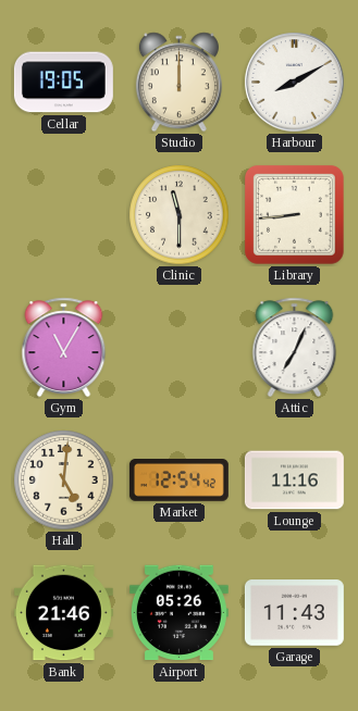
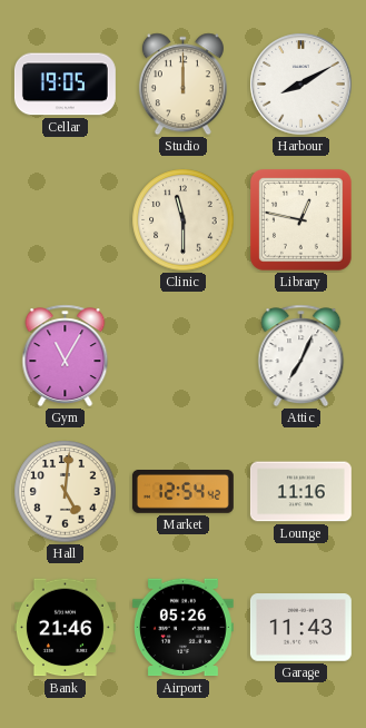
Library: 8:44 -> 12:47
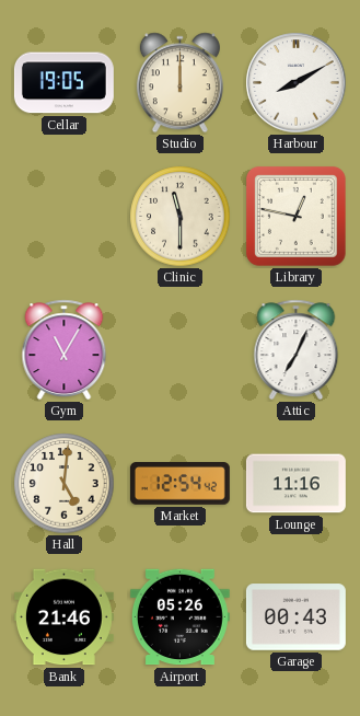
Garage: 11:43 -> 00:43
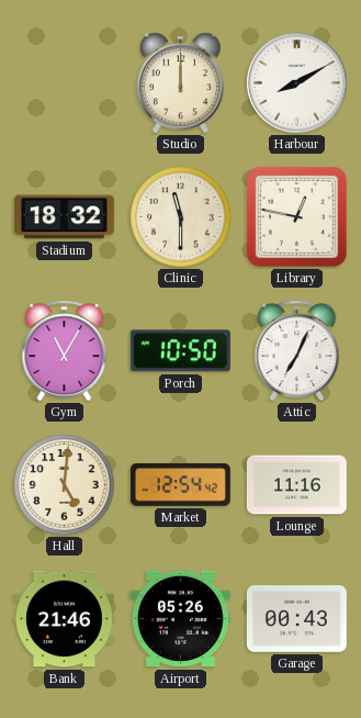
Cellar: 19:05 -> none
Stadium: none -> 18:32
Porch: none -> 10:50
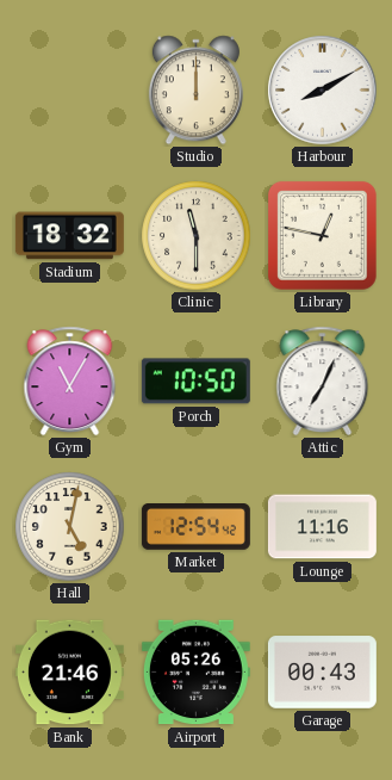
Hall: 5:01 -> 5:02
